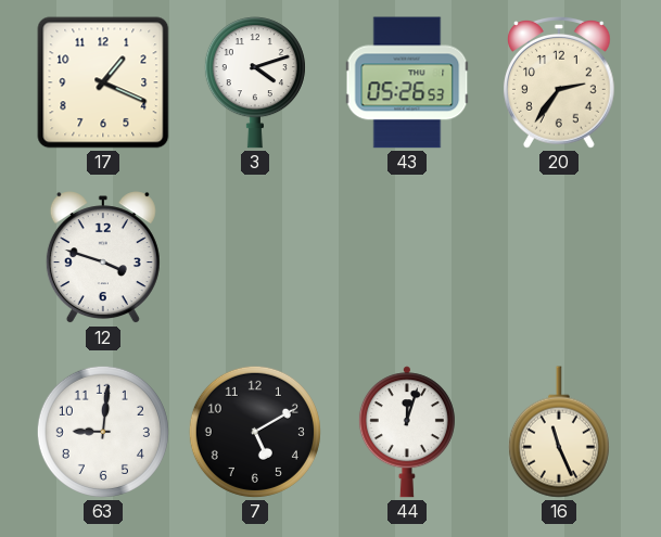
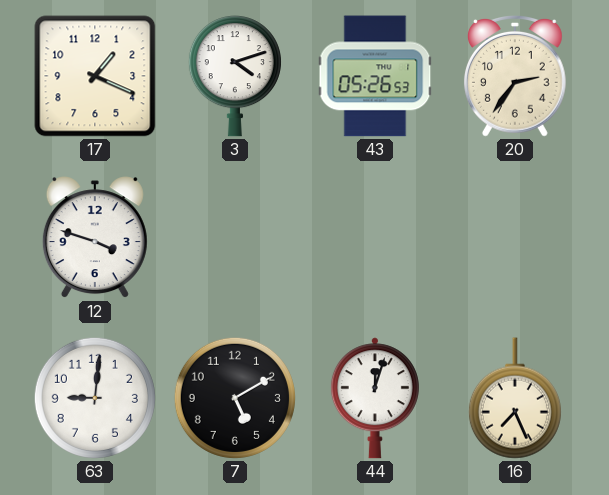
16: 11:26 -> 7:26
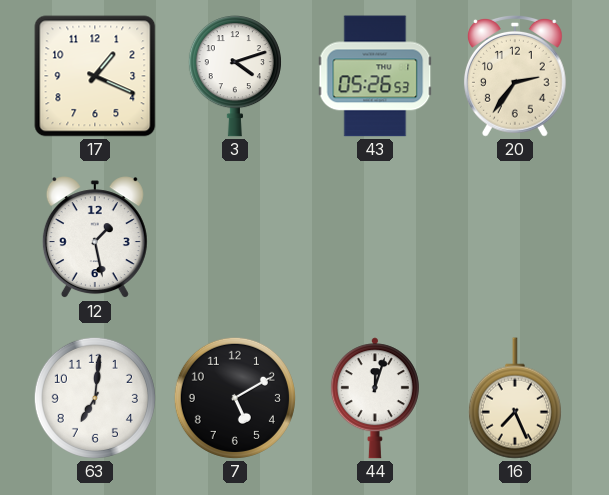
12: 3:48 -> 1:28
63: 9:01 -> 7:01
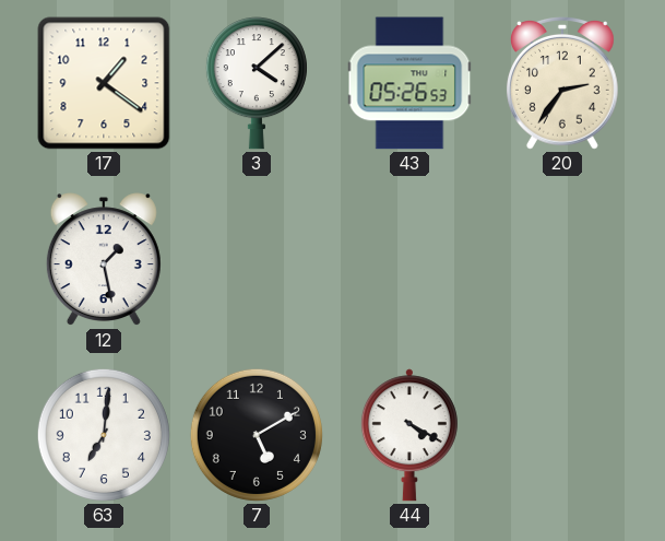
17: 1:19 -> 1:21
3: 4:12 -> 4:08
44: 12:03 -> 4:20
16: 7:26 -> none
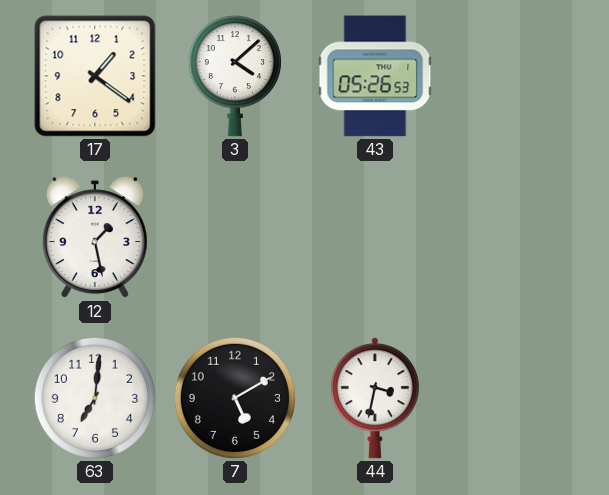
20: 2:36 -> none
44: 4:20 -> 3:32
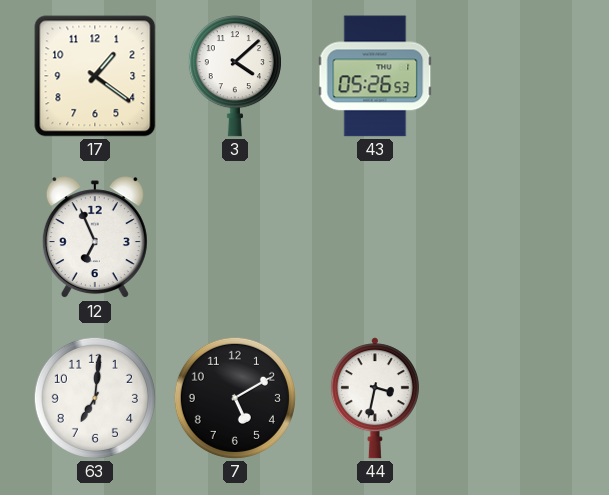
12: 1:28 -> 6:56
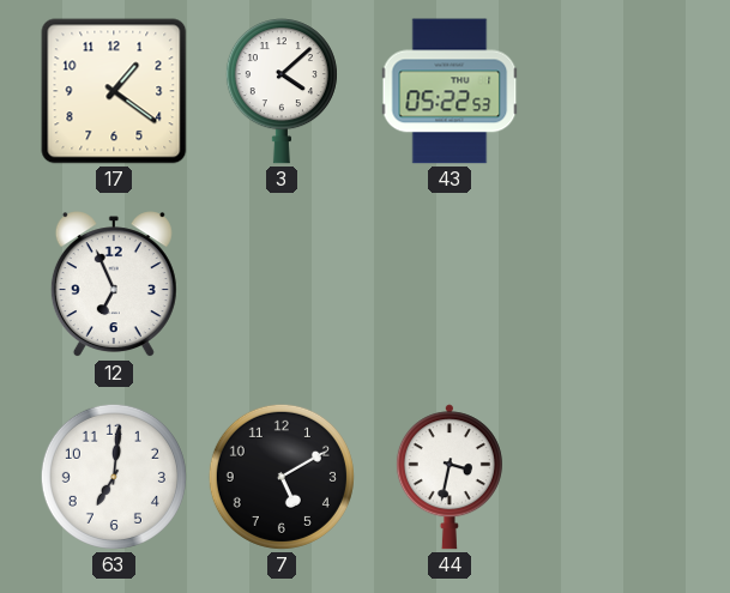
43: 05:26 -> 05:22
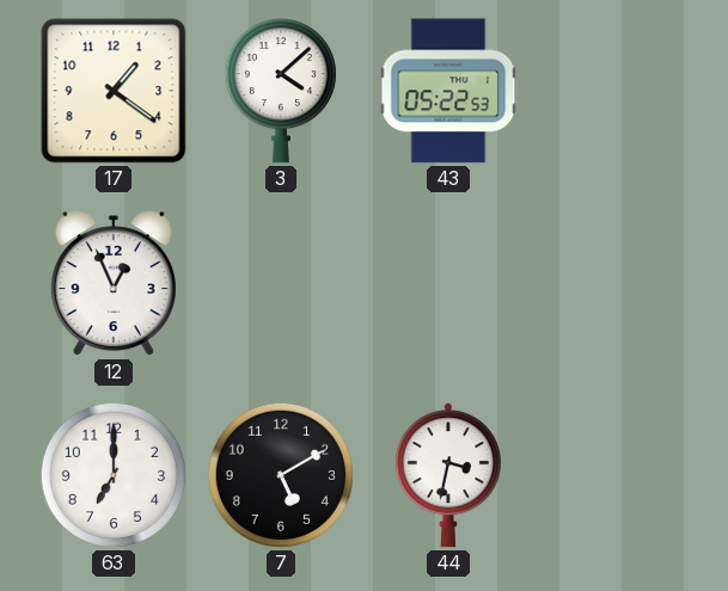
12: 6:56 -> 12:56
63: 7:01 -> 7:00
